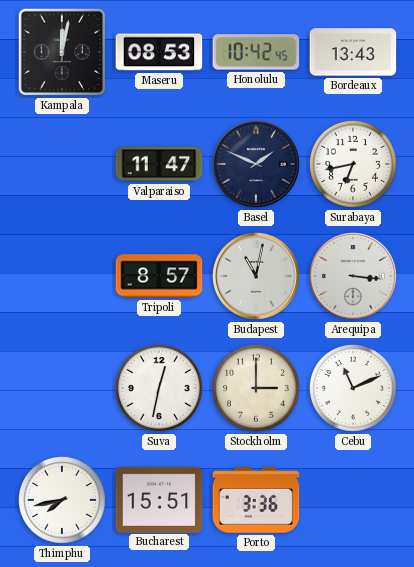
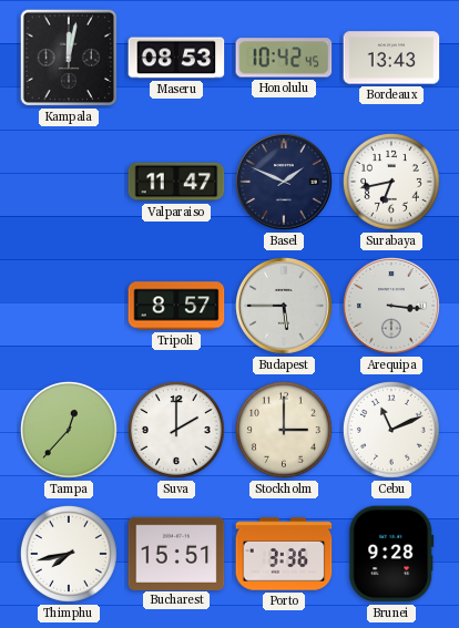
Budapest: 11:02 -> 5:45
Tampa: none -> 12:37
Suva: 12:32 -> 2:00
Brunei: none -> 9:28
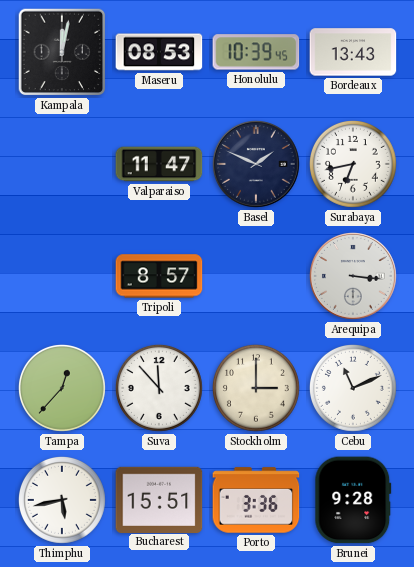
Honolulu: 10:42 -> 10:39
Budapest: 5:45 -> none
Suva: 2:00 -> 11:53
Thimphu: 7:43 -> 5:43
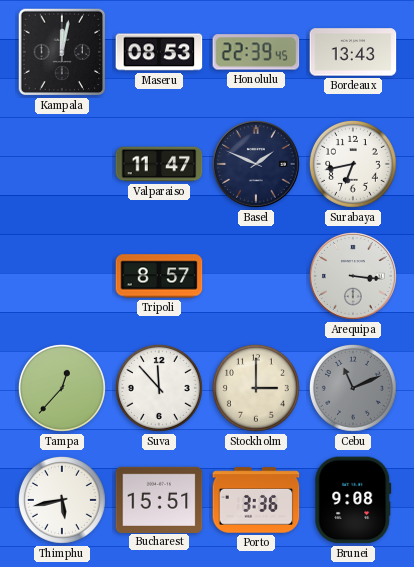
Honolulu: 10:39 -> 22:39
Cebu dial: white -> grey
Brunei: 9:28 -> 9:08
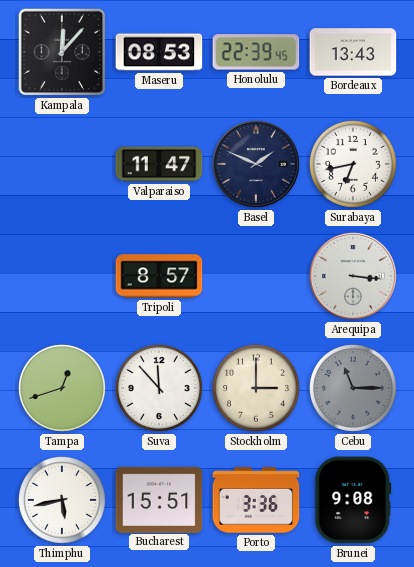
Kampala: 12:02 -> 12:07
Tampa: 12:37 -> 12:42
Cebu: 11:11 -> 11:15
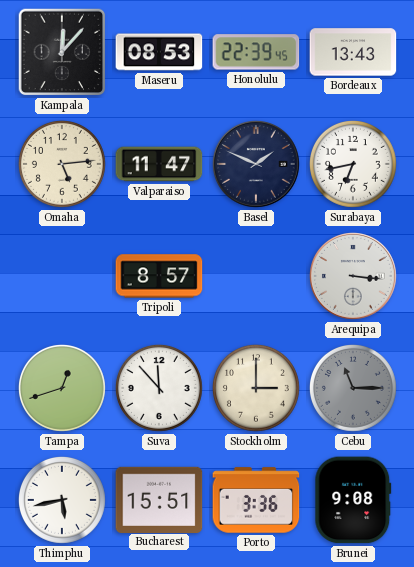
Omaha: none -> 5:14
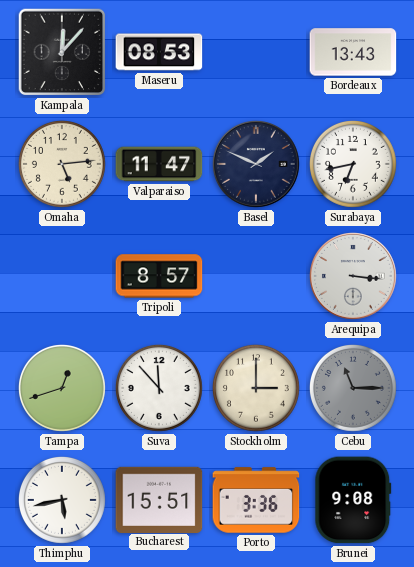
Honolulu: 22:39 -> none
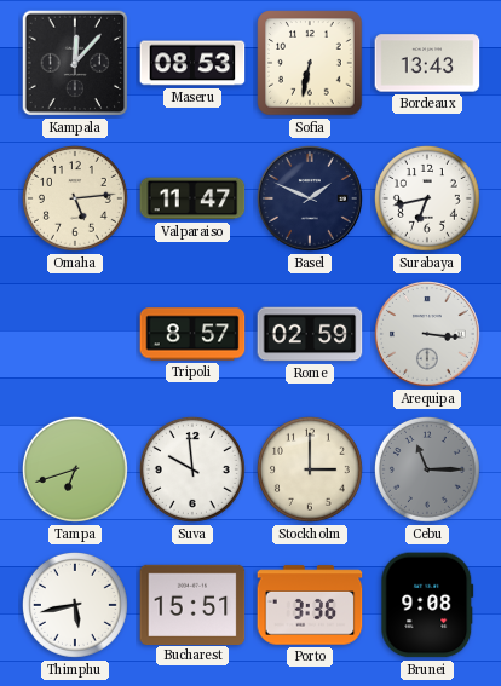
Sofia: none -> 6:32
Rome: none -> 02:59
Tampa: 12:42 -> 6:42
Suva: 11:53 -> 9:59
